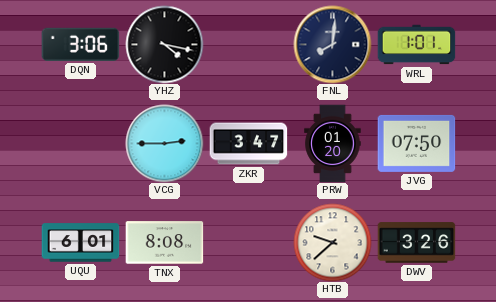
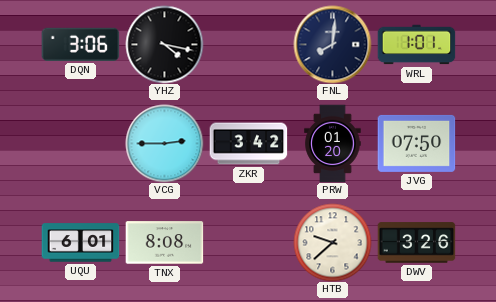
ZKR: 3:47 -> 3:42
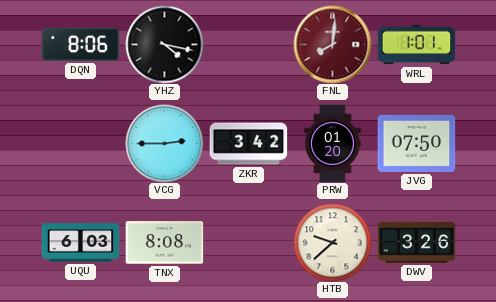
DQN: 3:06 -> 8:06
FNL dial: navy -> burgundy
UQU: 6:01 -> 6:03
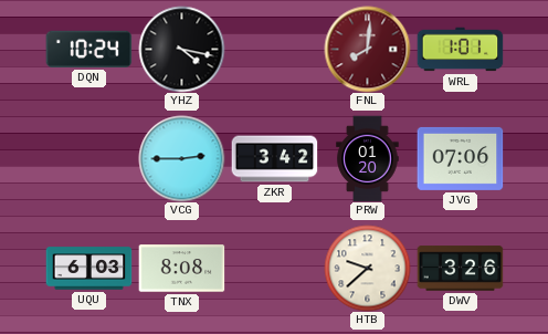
DQN: 8:06 -> 10:24
JVG: 07:50 -> 07:06
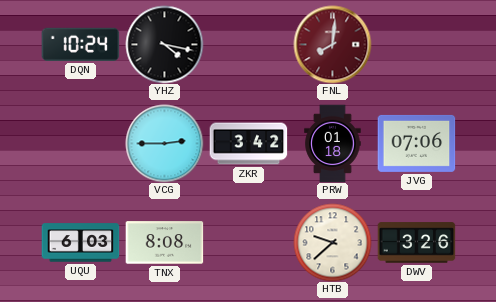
WRL: 1:01 -> none
PRW: 01:20 -> 01:18
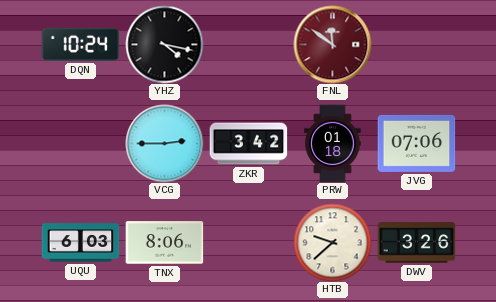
FNL: 8:01 -> 11:51
TNX: 8:08 -> 8:06
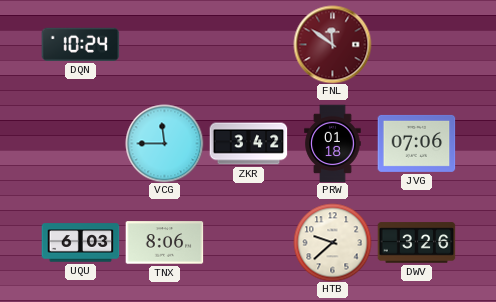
YHZ: 4:17 -> none
VCG: 2:45 -> 11:45
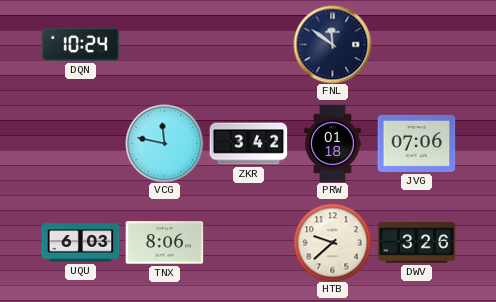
FNL dial: burgundy -> navy
VCG: 11:45 -> 11:47
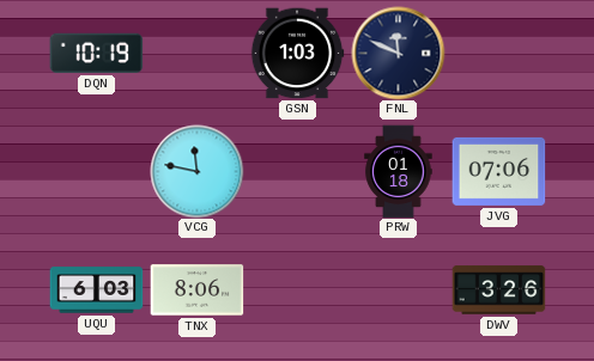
DQN: 10:24 -> 10:19
GSN: none -> 1:03
FNL: 11:51 -> 11:49
ZKR: 3:42 -> none
HTB: 9:38 -> none
